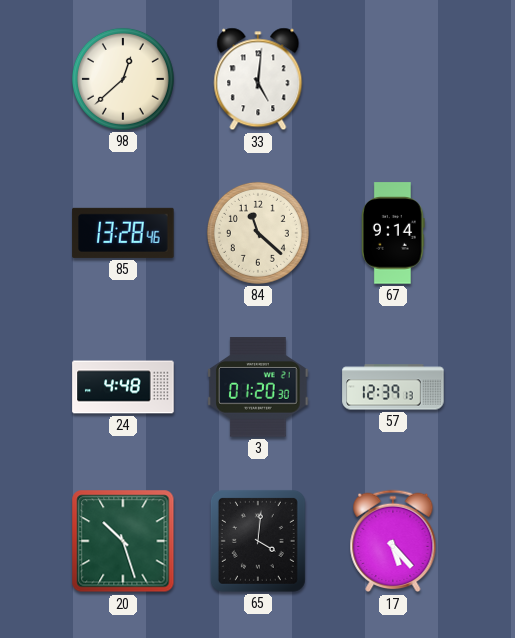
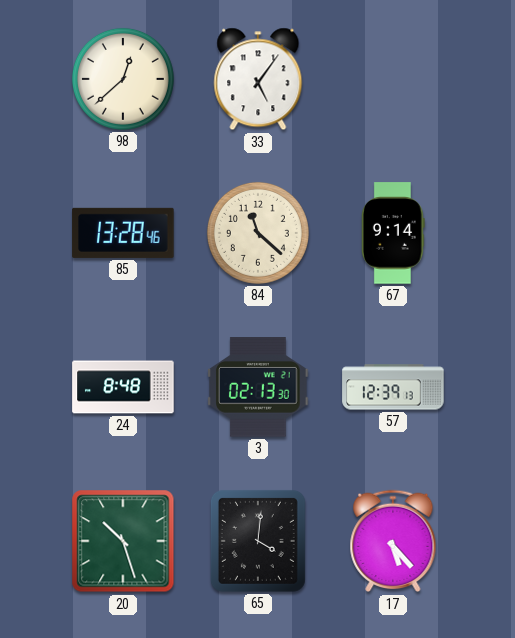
33: 5:01 -> 5:06
24: 4:48 -> 8:48
3: 01:20 -> 02:13
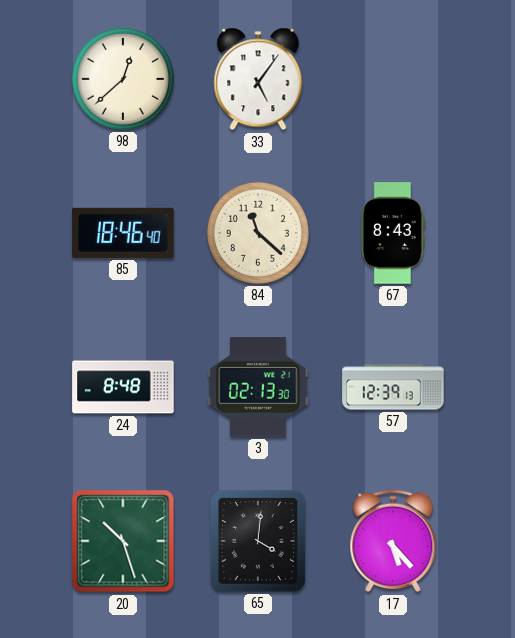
85: 13:28 -> 18:46
67: 9:14 -> 8:43
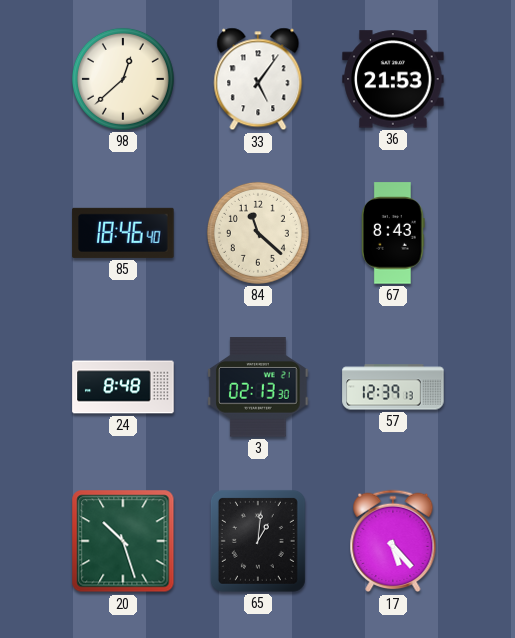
36: none -> 21:53
65: 4:01 -> 1:01
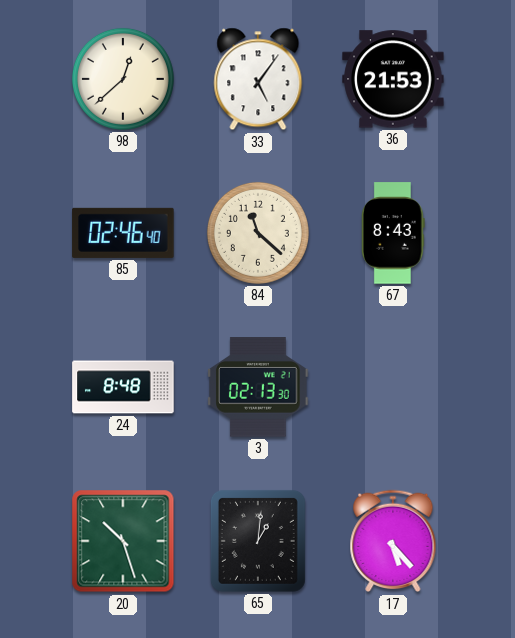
85: 18:46 -> 02:46
57: 12:39 -> none
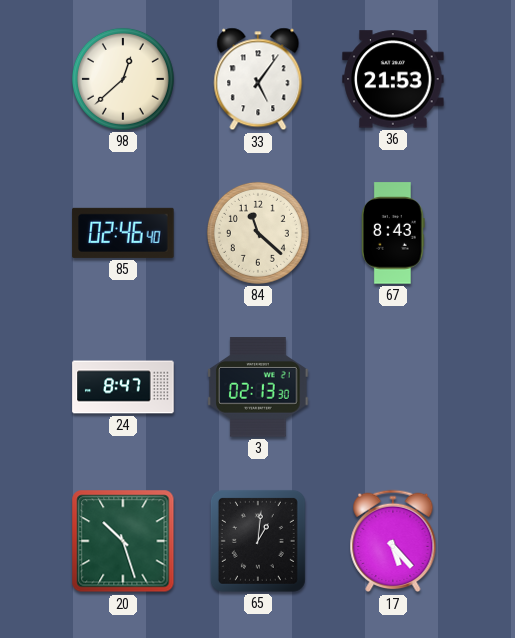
24: 8:48 -> 8:47
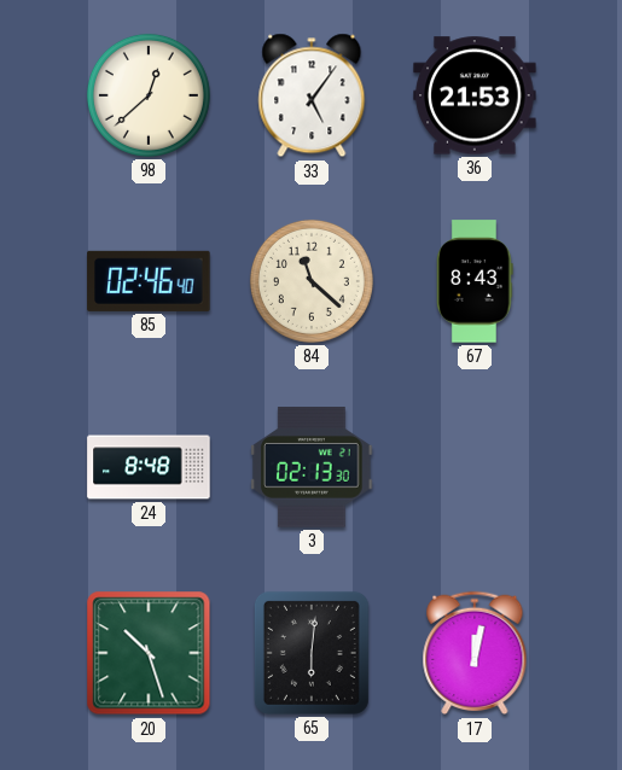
24: 8:47 -> 8:48
65: 1:01 -> 6:01
17: 5:23 -> 12:02
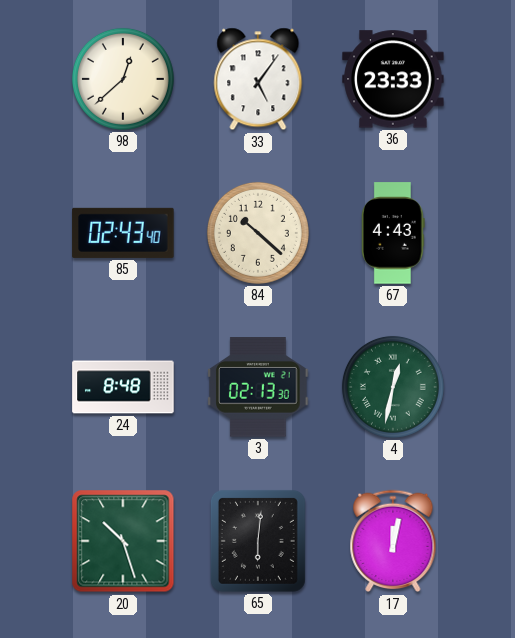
36: 21:53 -> 23:33
85: 02:46 -> 02:43
84: 11:22 -> 10:22
67: 8:43 -> 4:43
4: none -> 12:32
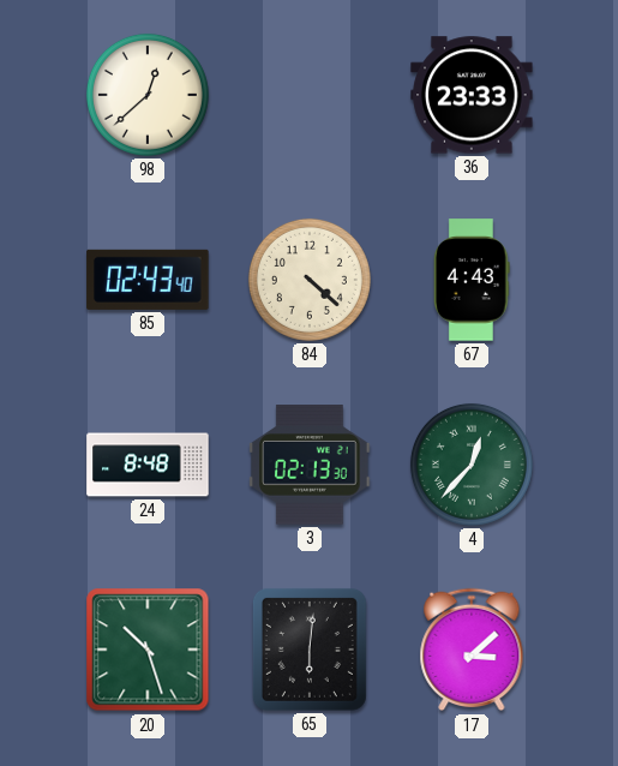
33: 5:06 -> none
84: 10:22 -> 4:22
4: 12:32 -> 12:37
17: 12:02 -> 3:08
